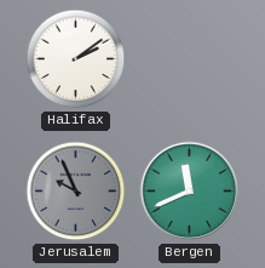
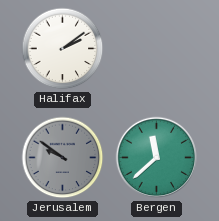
Jerusalem: 9:56 -> 9:51
Bergen: 11:41 -> 11:38
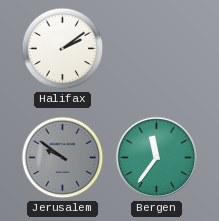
Bergen: 11:38 -> 11:36
